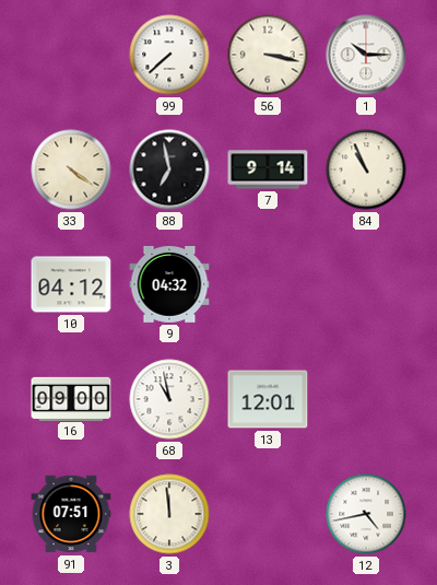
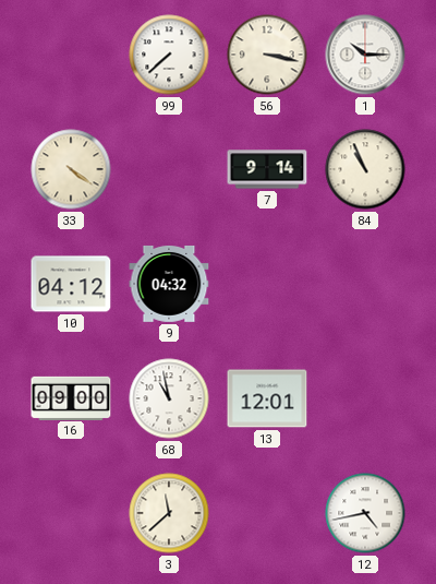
88: 6:58 -> none
91: 07:51 -> none
3: 11:59 -> 11:38
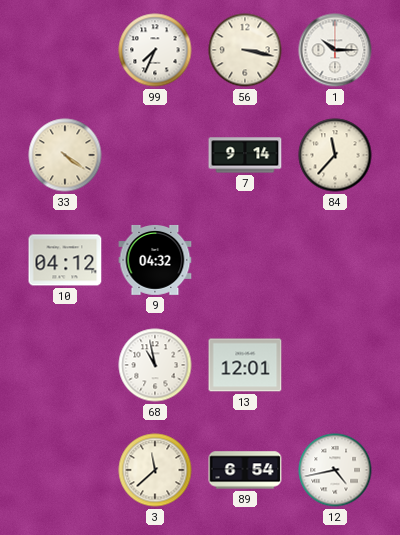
99: 7:38 -> 7:34
84: 10:56 -> 11:37
16: 09:00 -> none
89: none -> 6:54
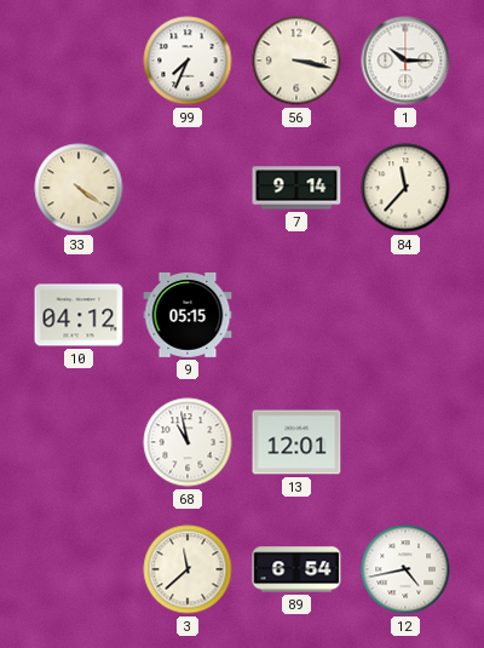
9: 04:32 -> 05:15
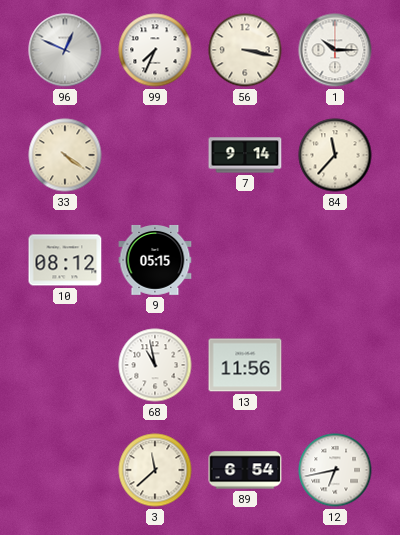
96: none -> 12:49
10: 04:12 -> 08:12
13: 12:01 -> 11:56
12: 4:43 -> 6:43
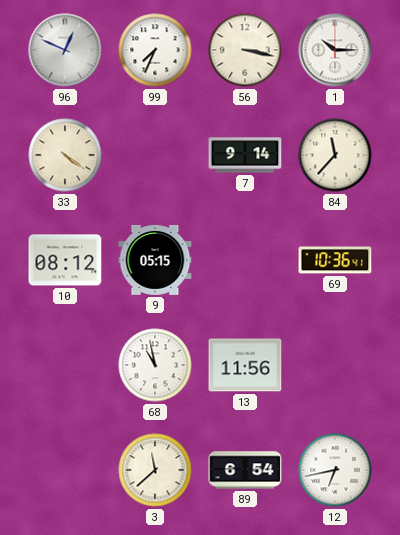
69: none -> 10:36
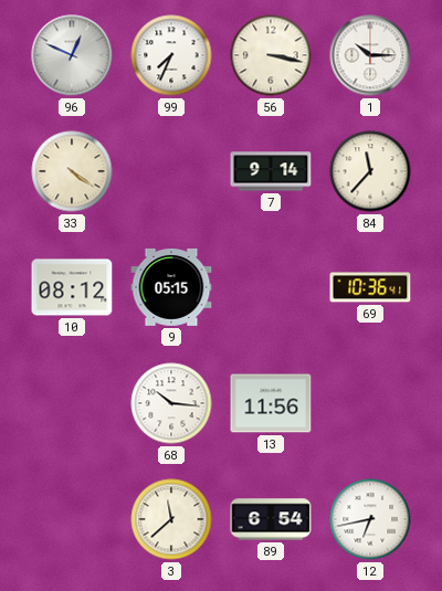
68: 10:58 -> 10:16
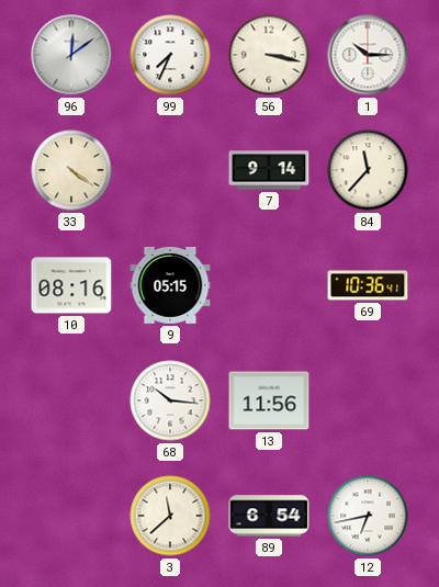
96: 12:49 -> 12:09
10: 08:12 -> 08:16
